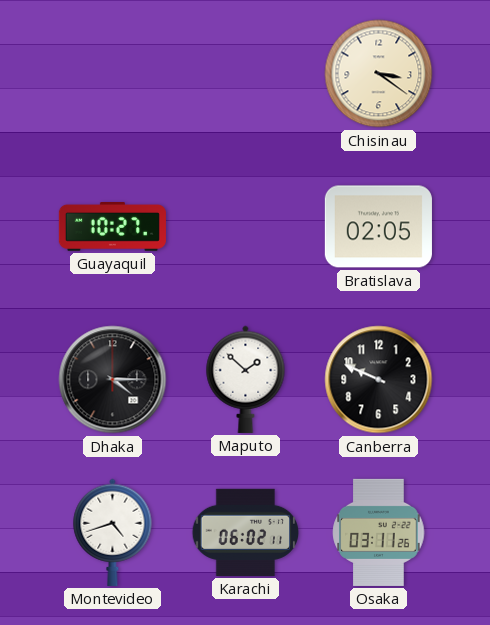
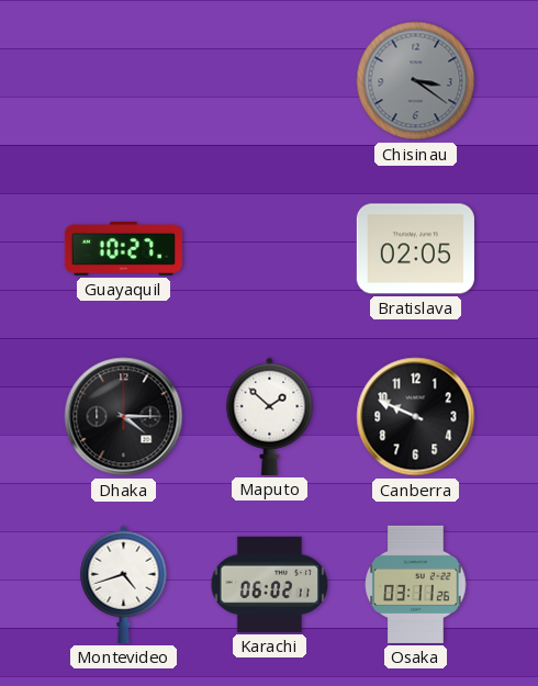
Chisinau dial: cream -> grey
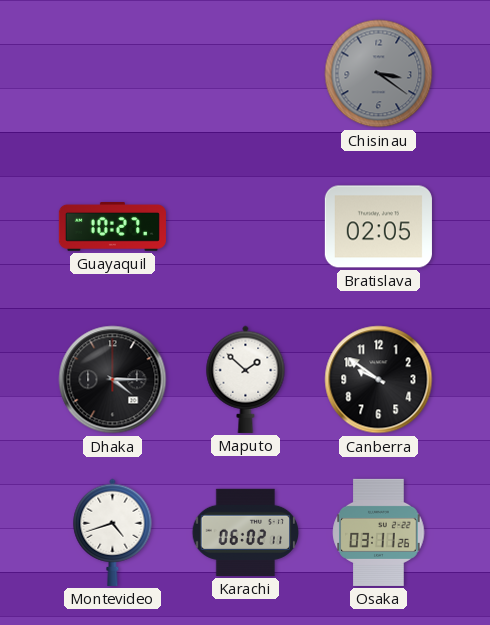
Canberra: 9:49 -> 9:51
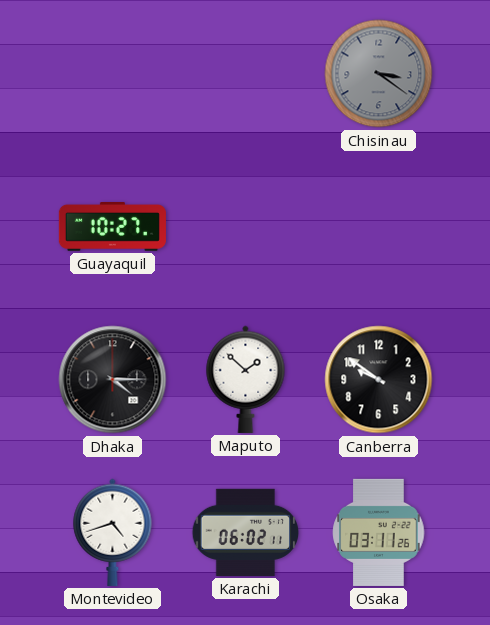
Bratislava: 02:05 -> none
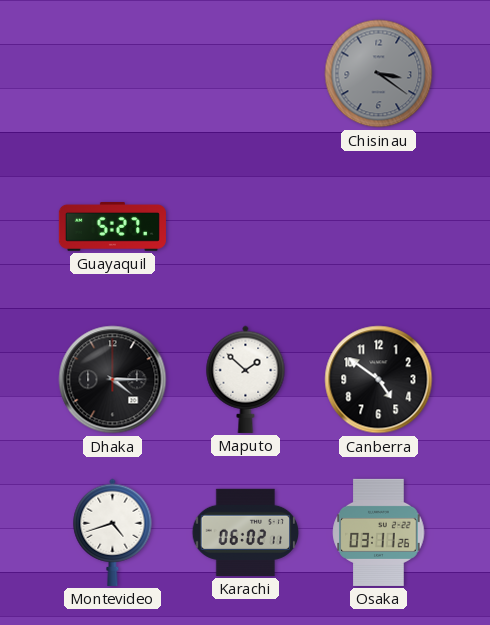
Guayaquil: 10:27 -> 5:27
Canberra: 9:51 -> 4:51
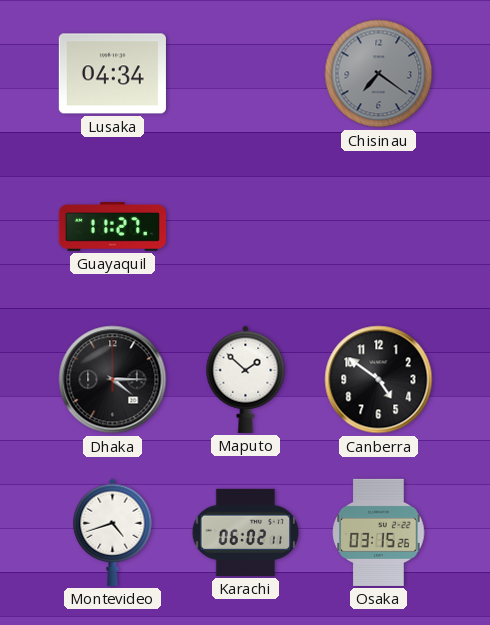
Lusaka: none -> 04:34
Chisinau: 3:21 -> 7:21
Guayaquil: 5:27 -> 11:27
Osaka: 03:11 -> 03:15
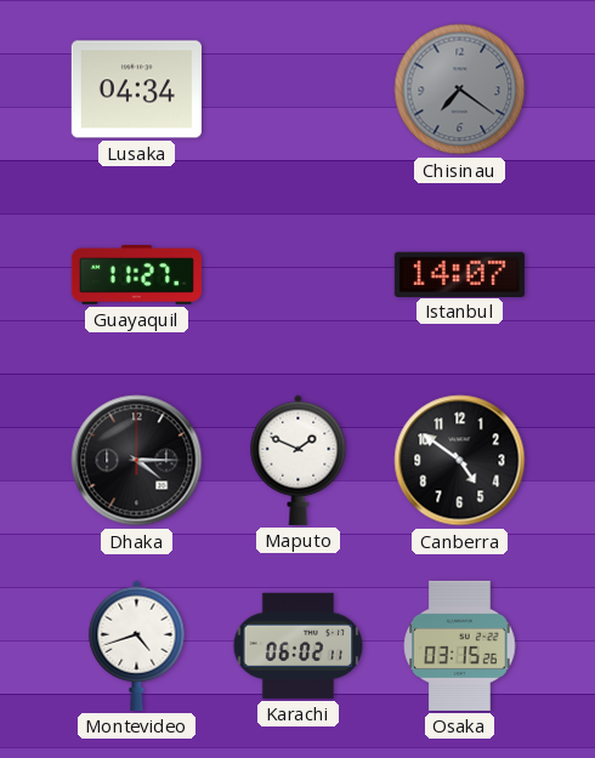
Istanbul: none -> 14:07
Maputo: 1:52 -> 1:49
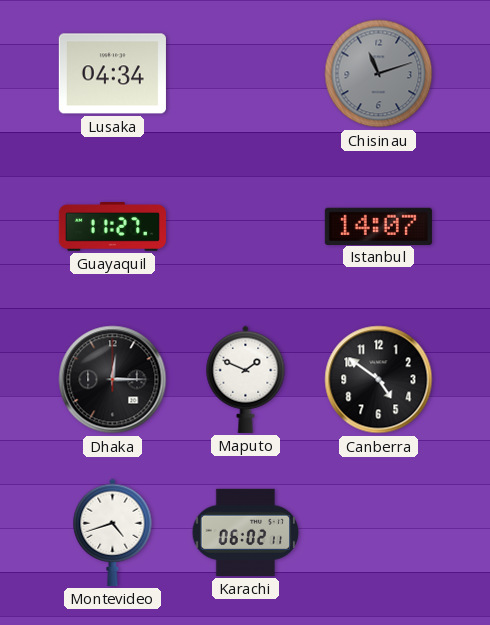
Chisinau: 7:21 -> 11:12
Dhaka: 4:15 -> 12:15
Osaka: 03:15 -> none
